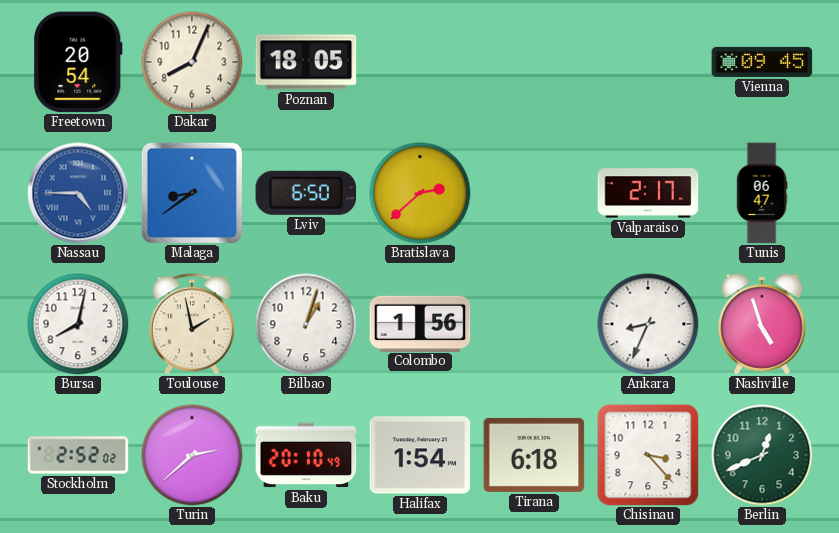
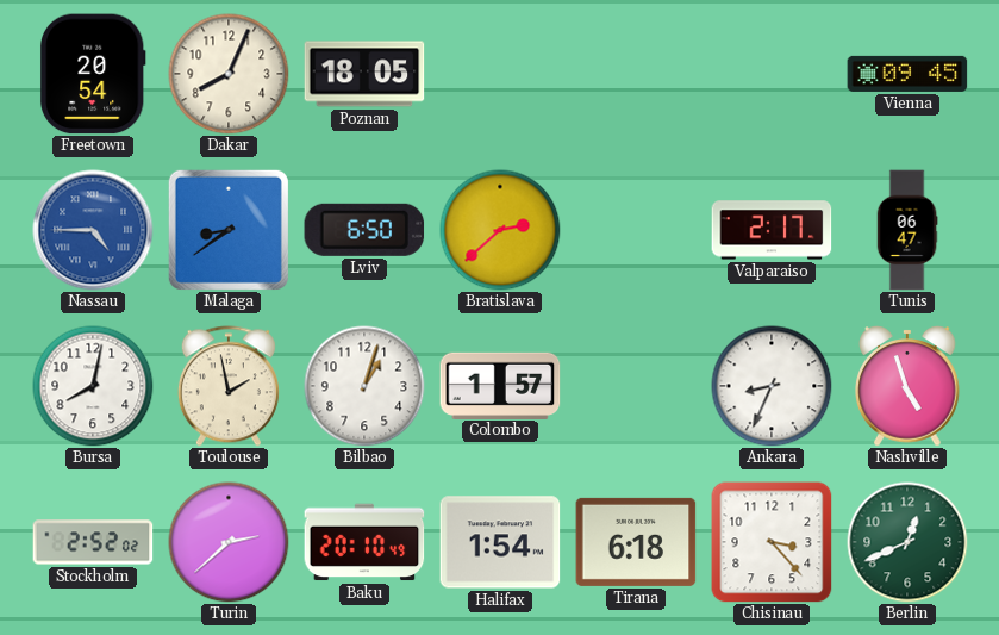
Colombo: 1:56 -> 1:57
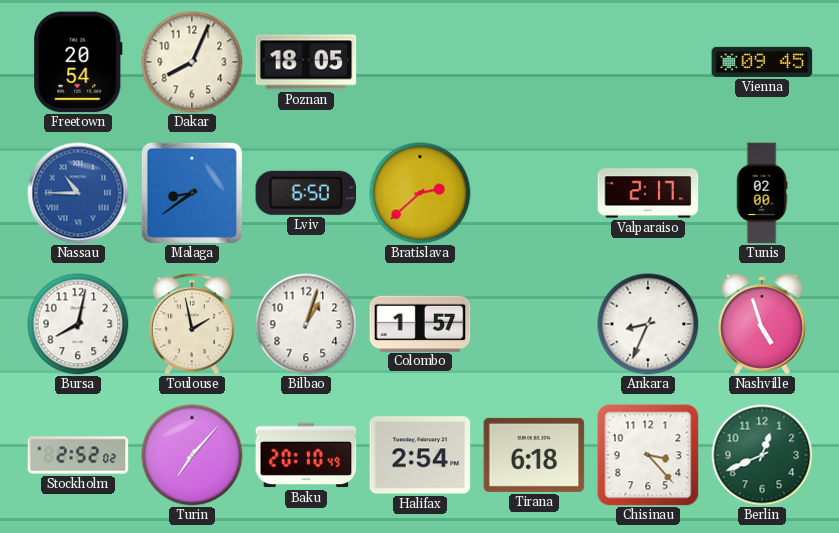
Nassau: 4:45 -> 10:45
Tunis: 06:47 -> 02:00
Turin: 2:38 -> 7:07
Halifax: 1:54 -> 2:54
